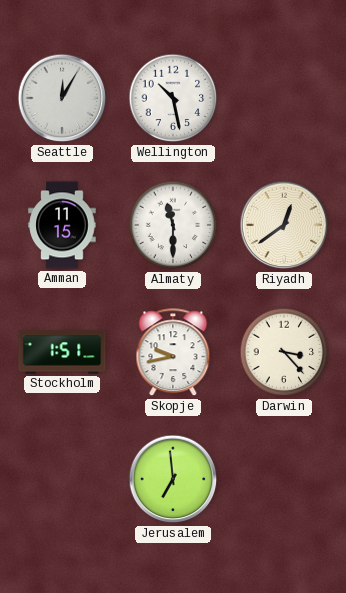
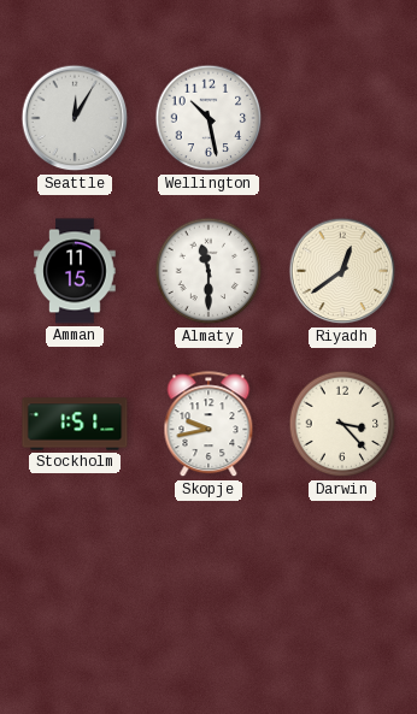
Jerusalem: 6:59 -> none
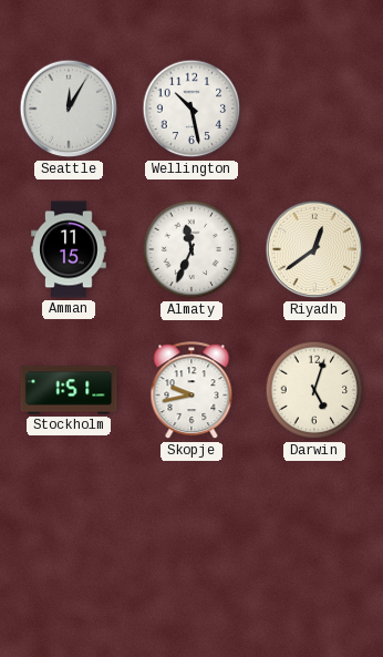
Almaty: 11:30 -> 11:34
Darwin: 3:23 -> 5:03
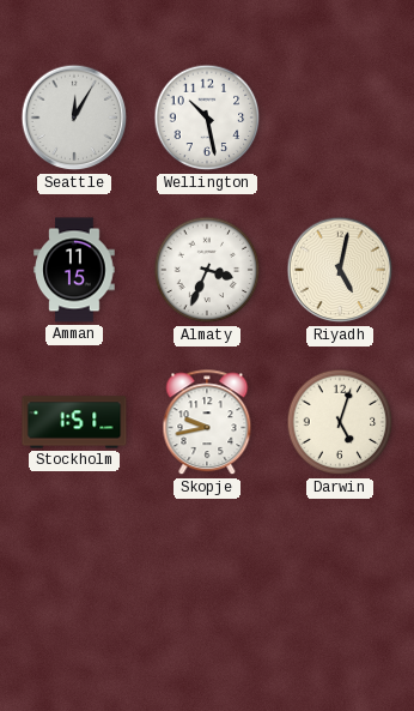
Almaty: 11:34 -> 3:34
Riyadh: 12:39 -> 5:02
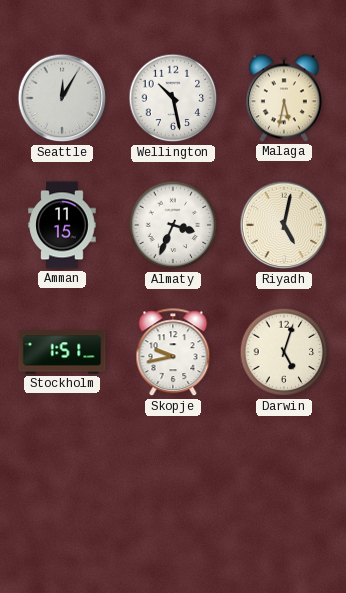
Malaga: none -> 5:32
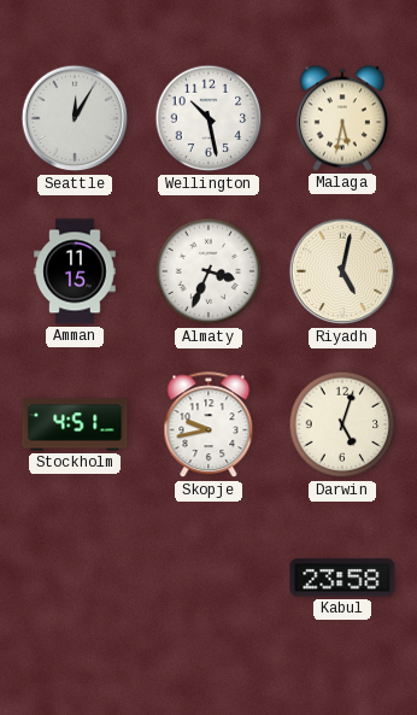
Stockholm: 1:51 -> 4:51
Kabul: none -> 23:58
